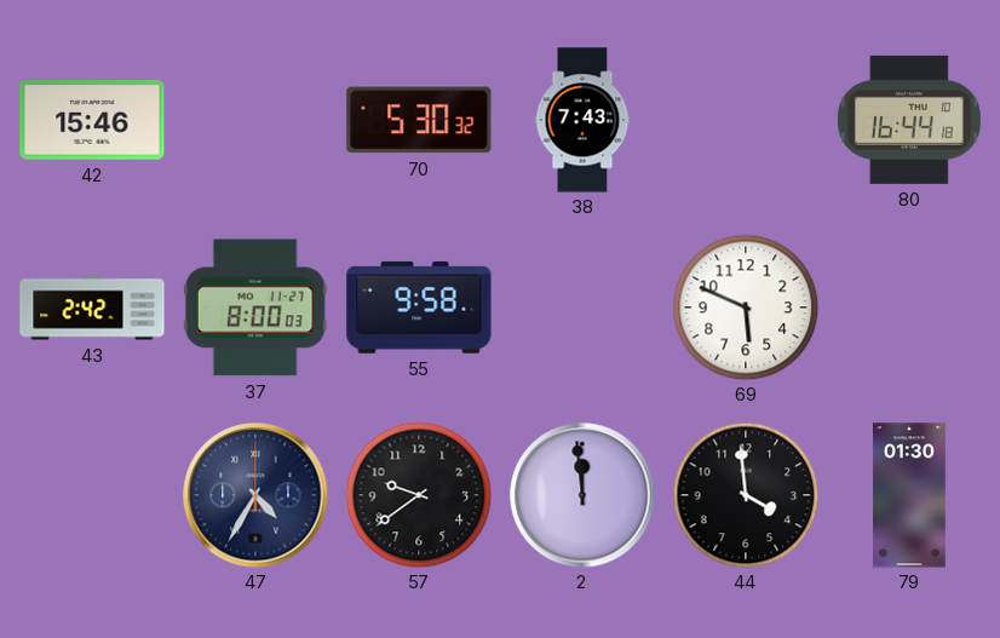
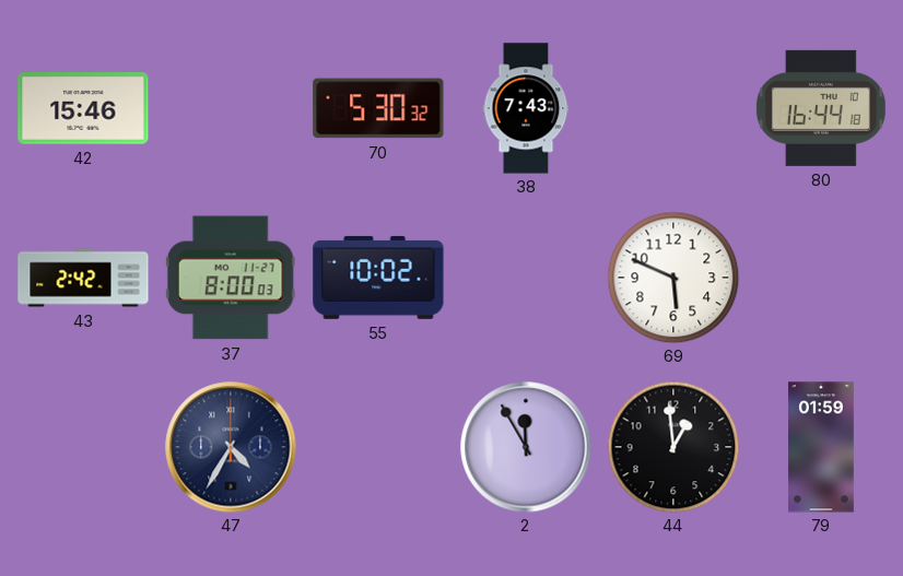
55: 9:58 -> 10:02
57: 9:39 -> none
2: 11:59 -> 11:55
44: 3:59 -> 12:59
79: 01:30 -> 01:59
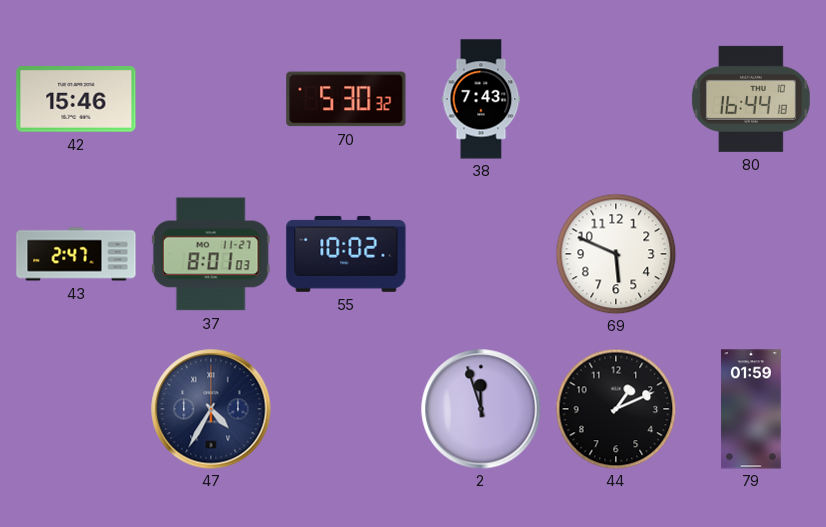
43: 2:42 -> 2:47
37: 8:00 -> 8:01
2: 11:55 -> 11:57
44: 12:59 -> 1:11
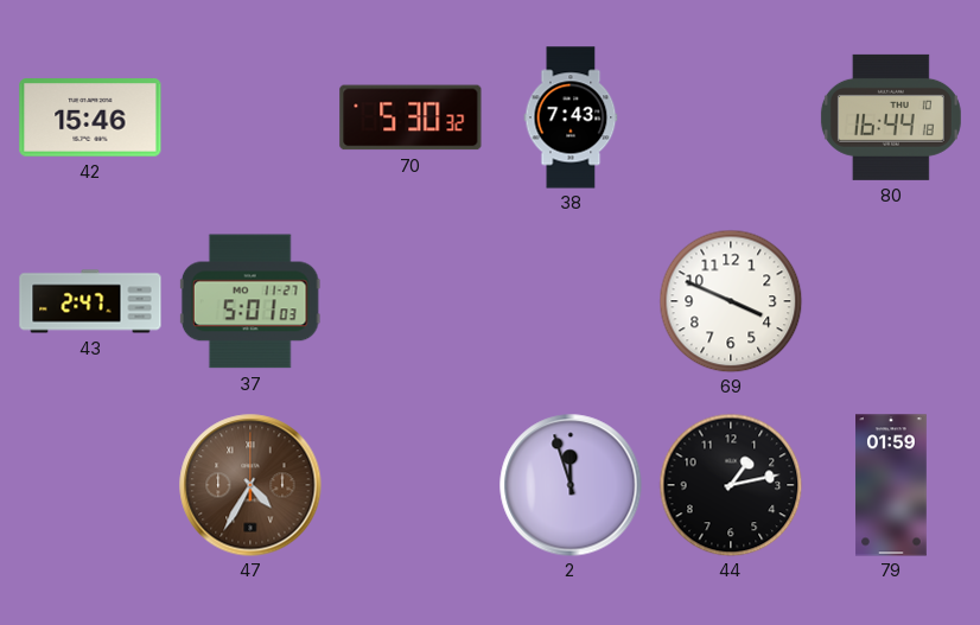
37: 8:01 -> 5:01
55: 10:02 -> none
69: 5:49 -> 3:49
47 dial: navy -> brown
44: 1:11 -> 1:13
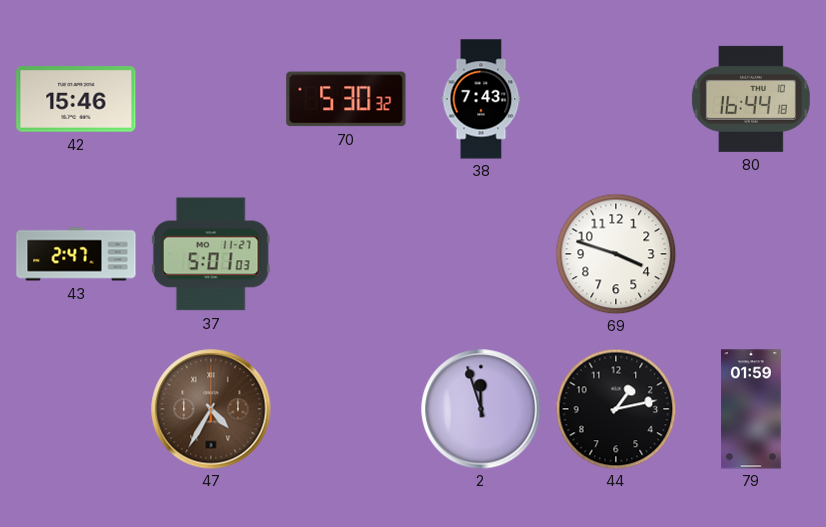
69: 3:49 -> 3:48
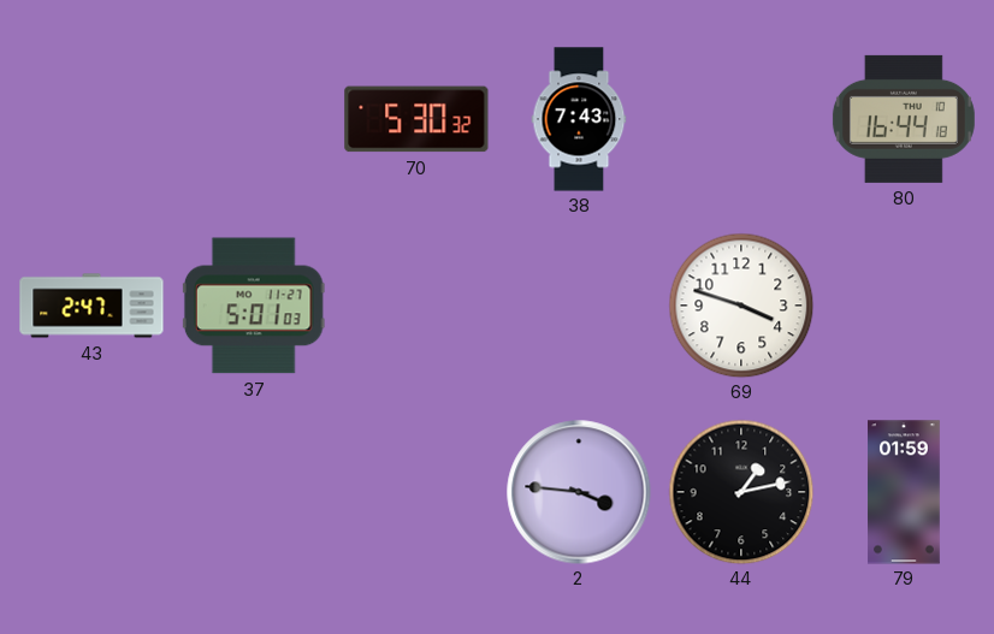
42: 15:46 -> none
47: 4:35 -> none
2: 11:57 -> 3:46
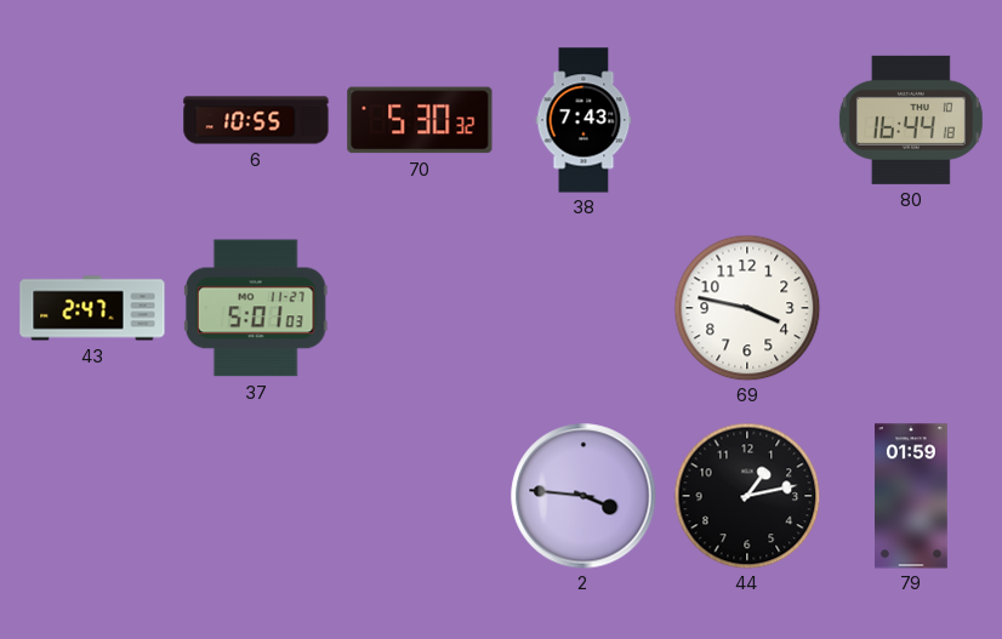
6: none -> 10:55
69: 3:48 -> 3:47
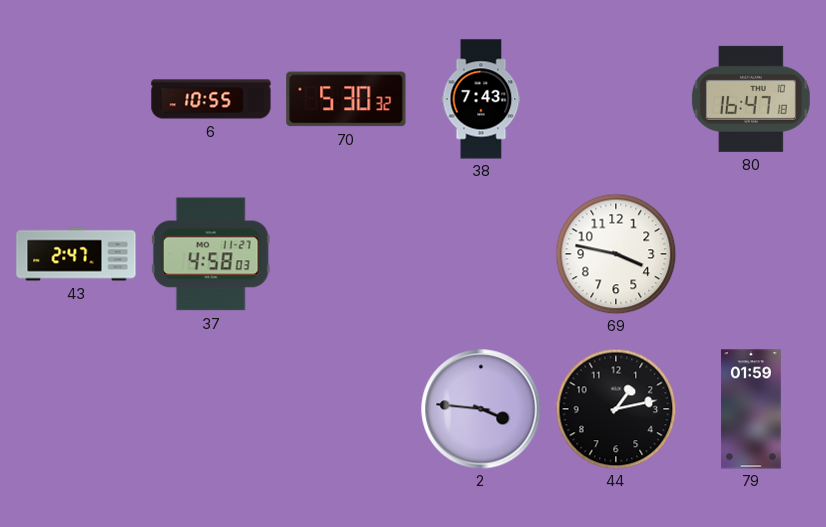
80: 16:44 -> 16:47
37: 5:01 -> 4:58
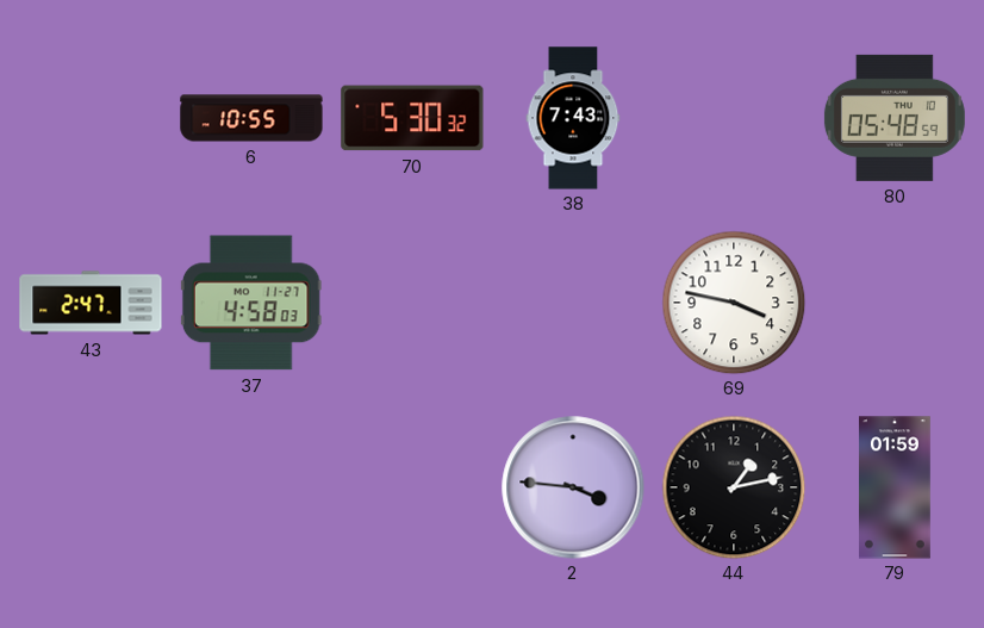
80: 16:47 -> 05:48
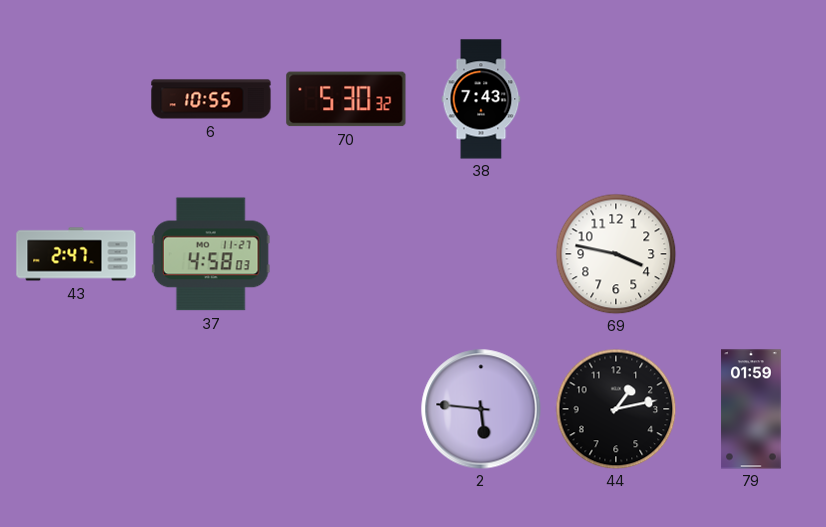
80: 05:48 -> none
2: 3:46 -> 5:46
